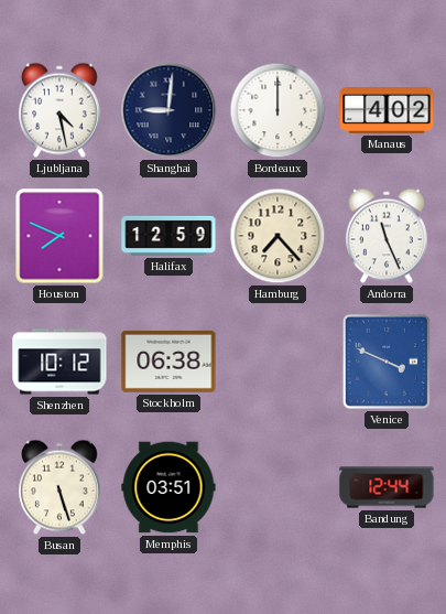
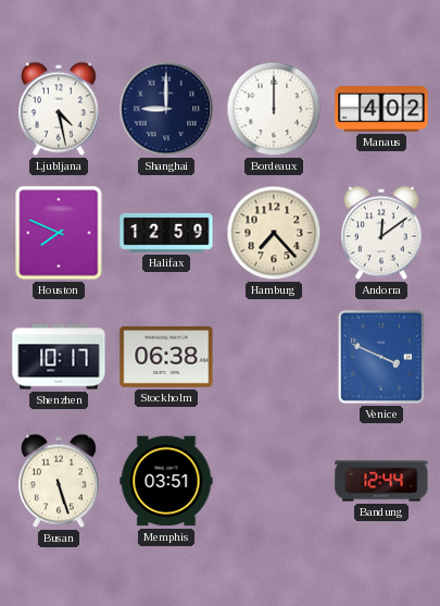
Shanghai: 9:01 -> 9:00
Andorra: 11:26 -> 12:09
Shenzhen: 10:12 -> 10:17
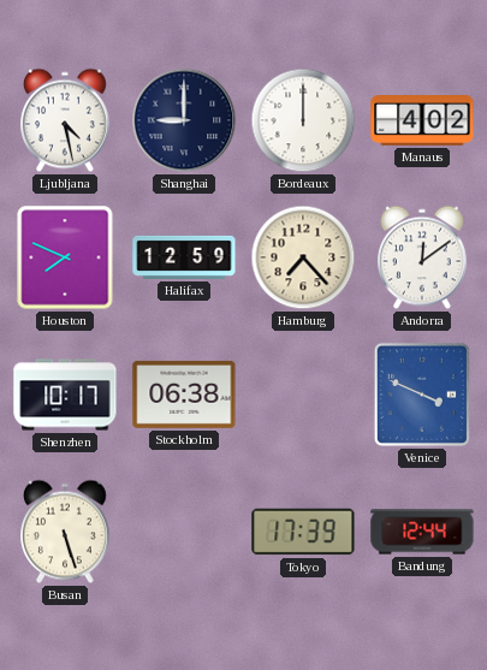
Memphis: 03:51 -> none
Tokyo: none -> 17:39
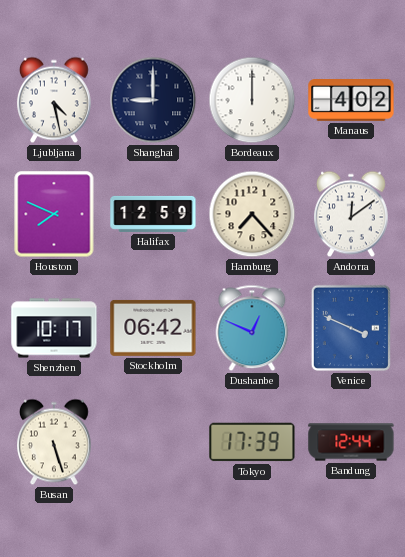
Stockholm: 06:38 -> 06:42
Dushanbe: none -> 12:49
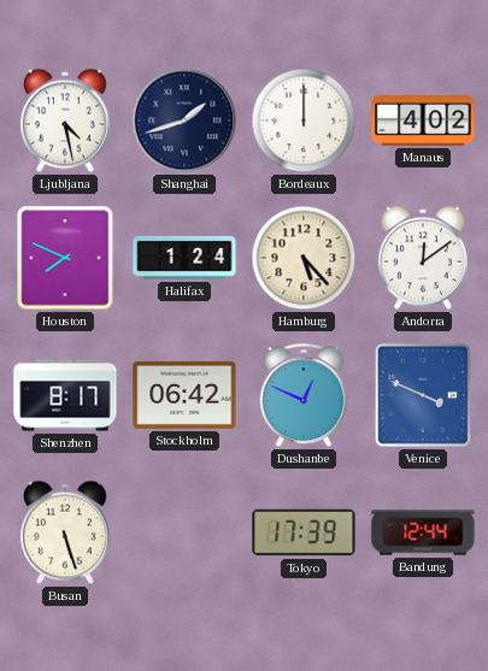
Shanghai: 9:00 -> 1:42
Halifax: 12:59 -> 1:24
Hamburg: 7:23 -> 5:23
Shenzhen: 10:17 -> 8:17
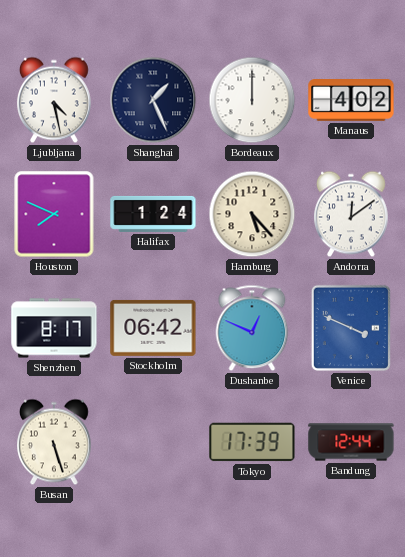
Shanghai: 1:42 -> 1:26
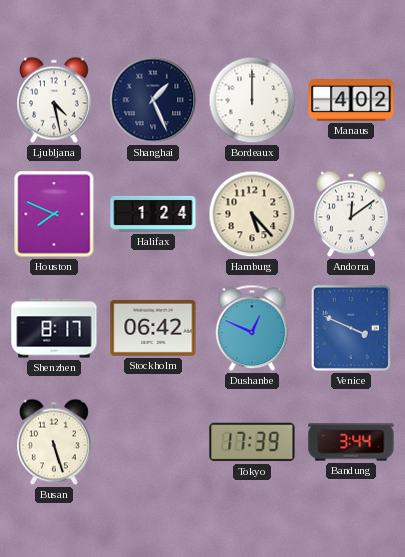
Bandung: 12:44 -> 3:44
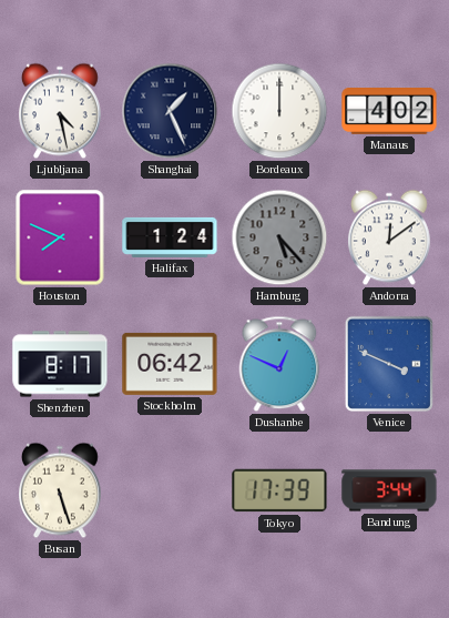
Hamburg dial: cream -> grey
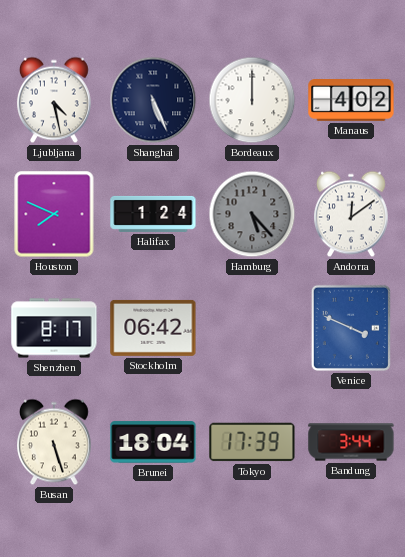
Shanghai: 1:26 -> 5:26
Dushanbe: 12:49 -> none
Brunei: none -> 18:04
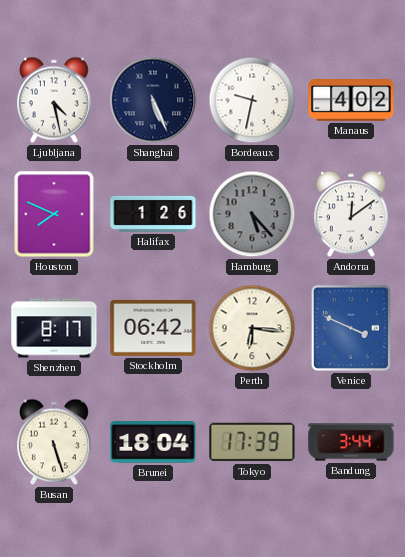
Bordeaux: 12:00 -> 9:32
Halifax: 1:24 -> 1:26
Perth: none -> 6:16
